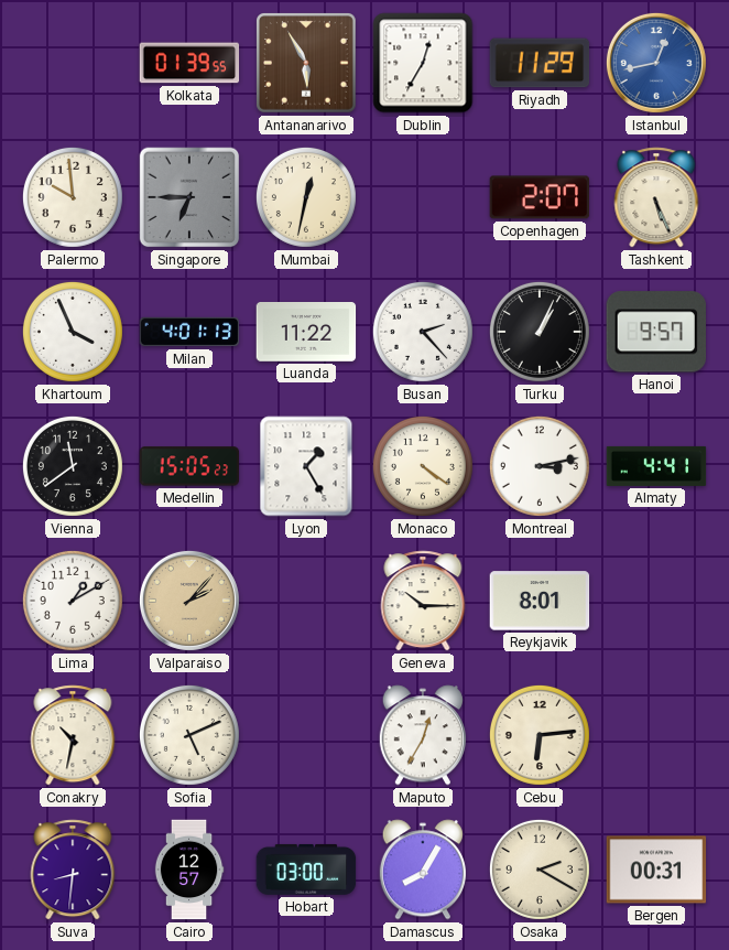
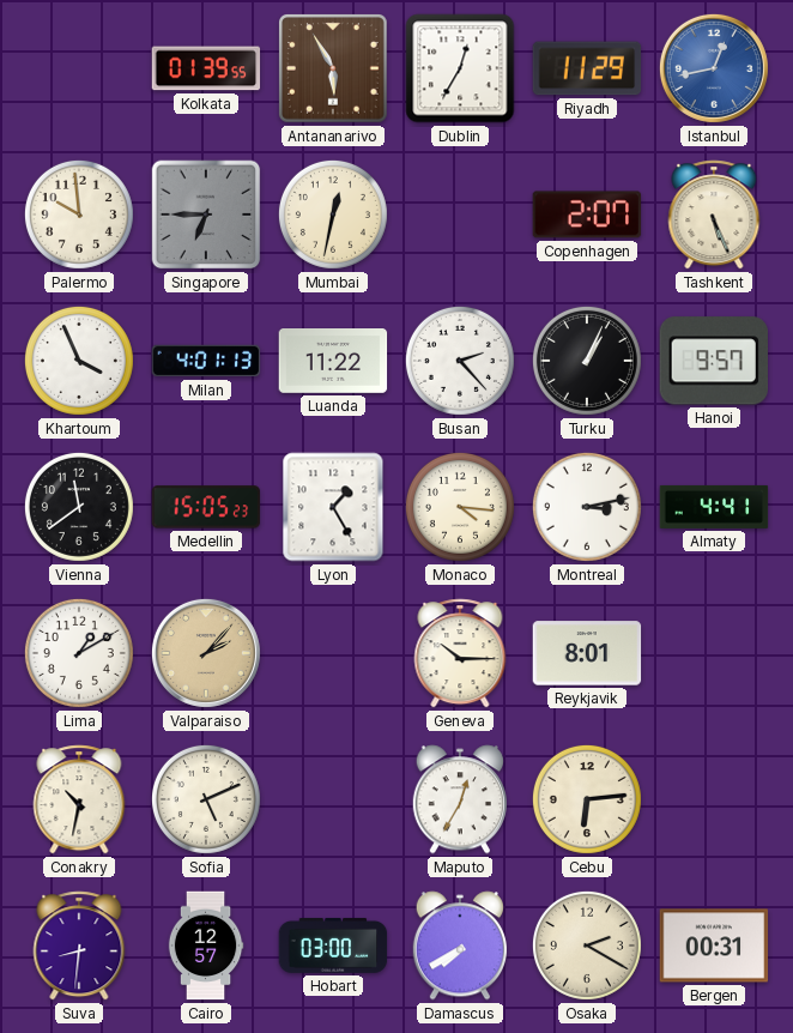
Monaco: 4:21 -> 4:16
Damascus: 8:05 -> 7:40
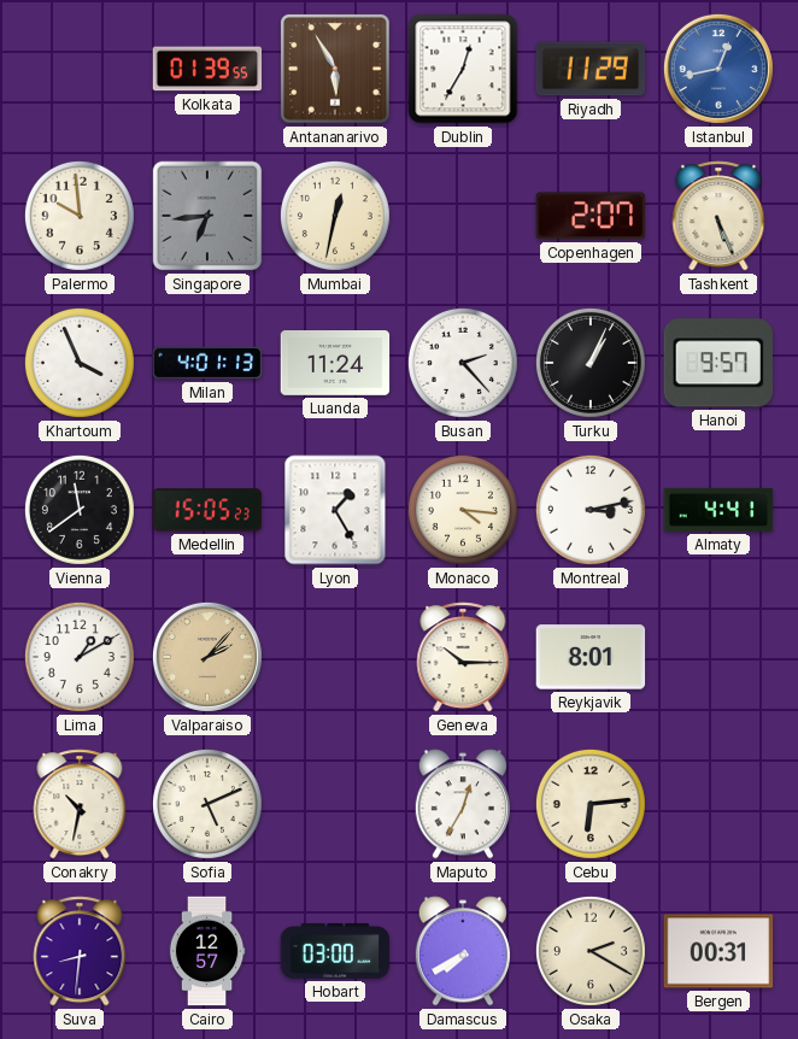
Singapore: 6:45 -> 6:44
Luanda: 11:22 -> 11:24
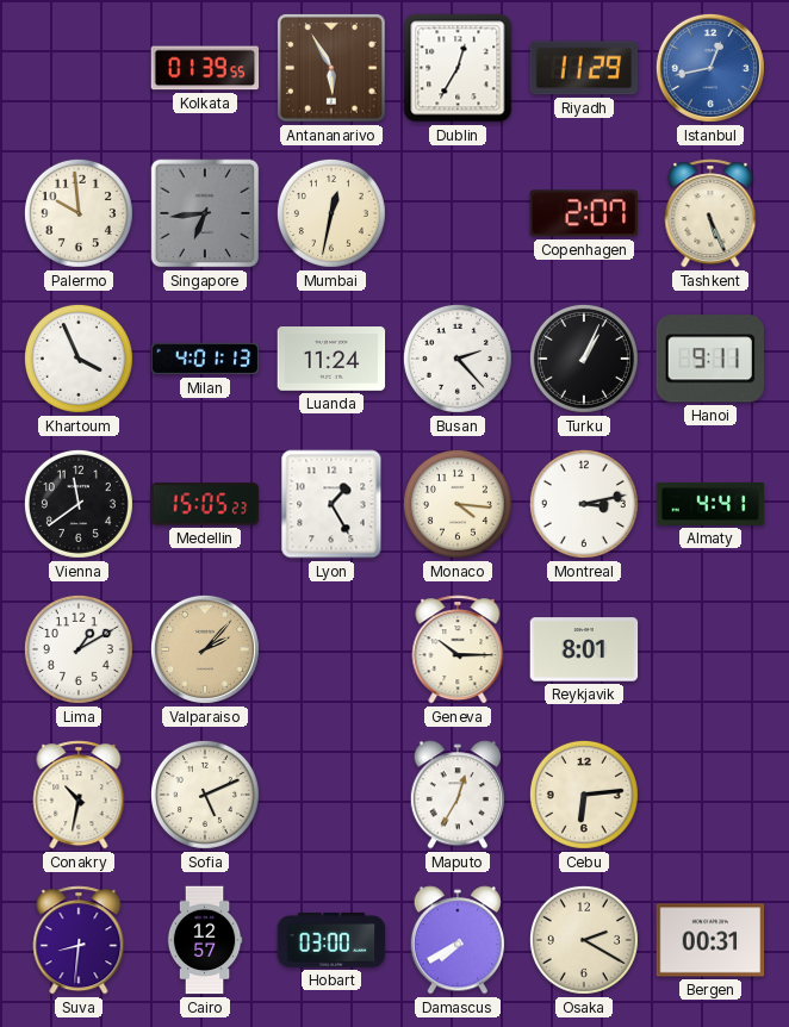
Hanoi: 9:57 -> 9:11
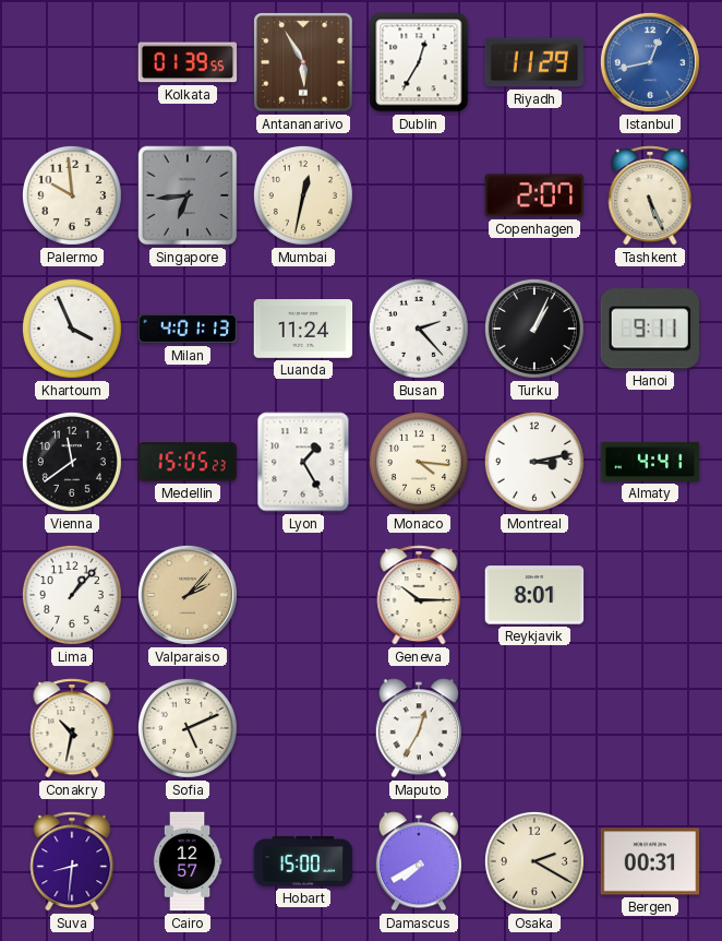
Lima: 1:10 -> 1:07
Cebu: 6:14 -> none
Hobart: 03:00 -> 15:00
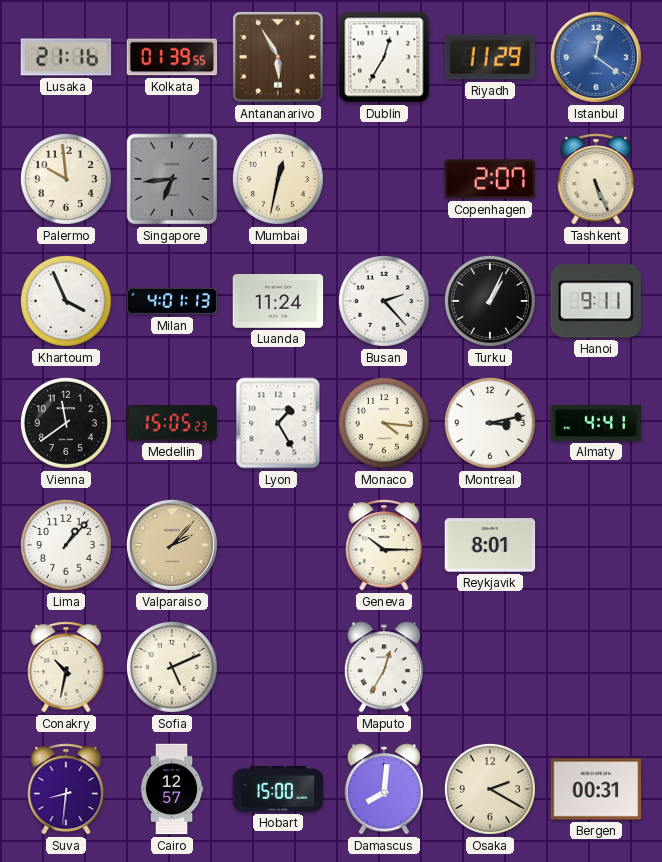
Lusaka: none -> 21:16
Istanbul: 12:43 -> 12:21
Damascus: 7:40 -> 8:01
